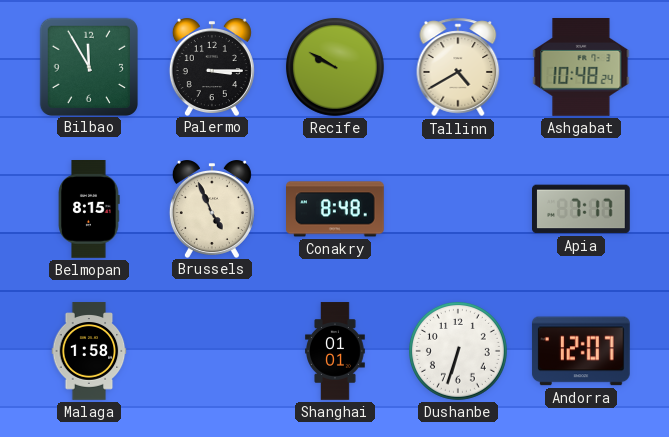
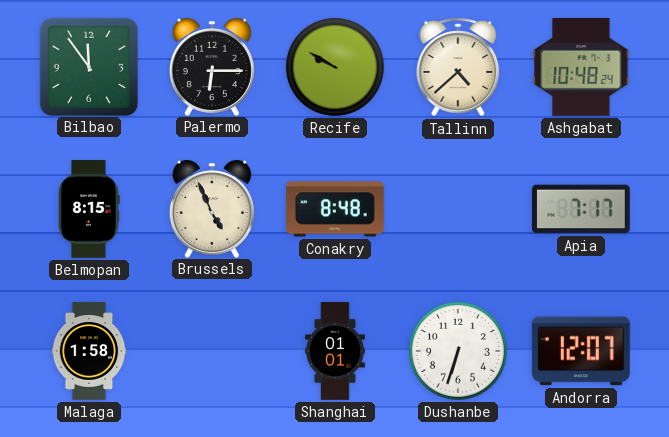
Bilbao: 11:55 -> 11:54
Palermo: 3:15 -> 6:15
Tallinn: 4:40 -> 4:38
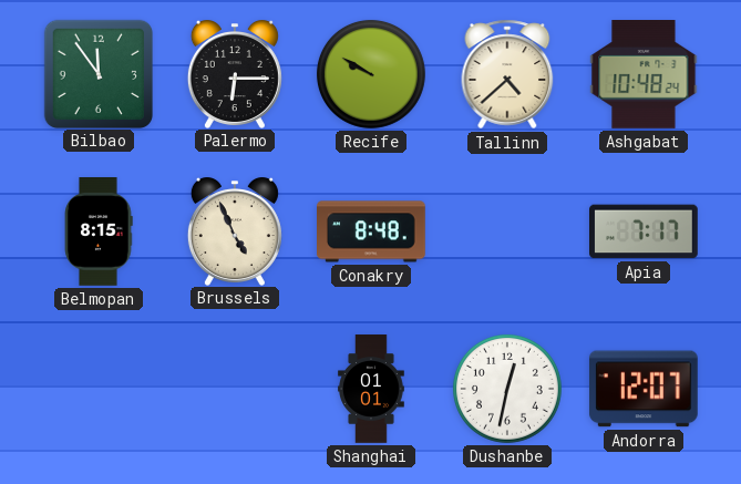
Malaga: 1:58 -> none
Dushanbe: 6:33 -> 12:32
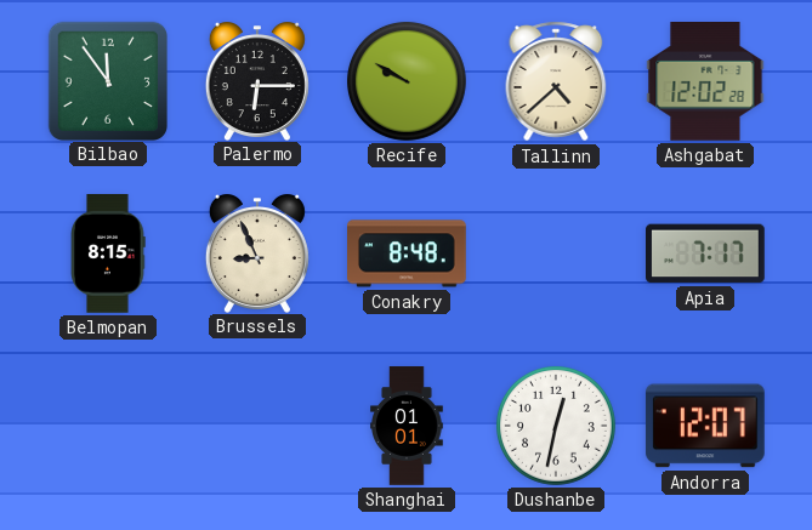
Ashgabat: 10:48 -> 12:02
Brussels: 4:56 -> 8:56
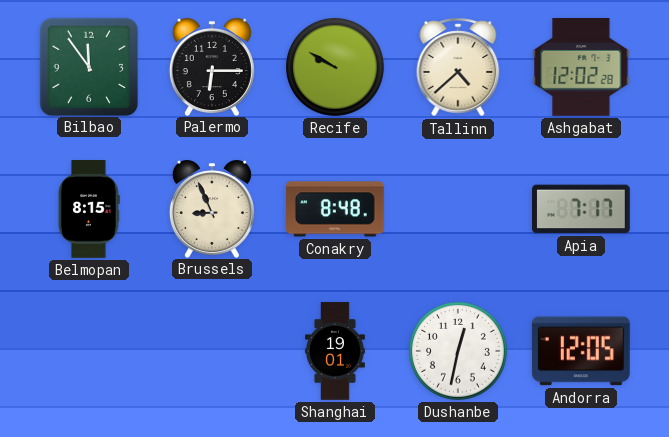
Shanghai: 01:01 -> 19:01
Andorra: 12:07 -> 12:05
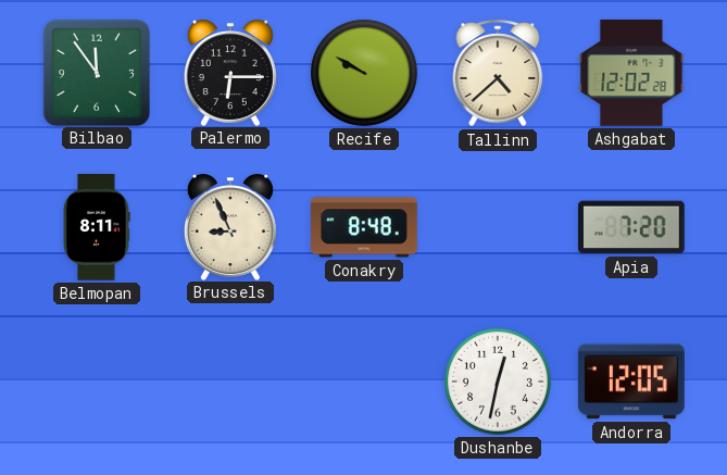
Belmopan: 8:15 -> 8:11
Apia: 7:17 -> 7:20
Shanghai: 19:01 -> none
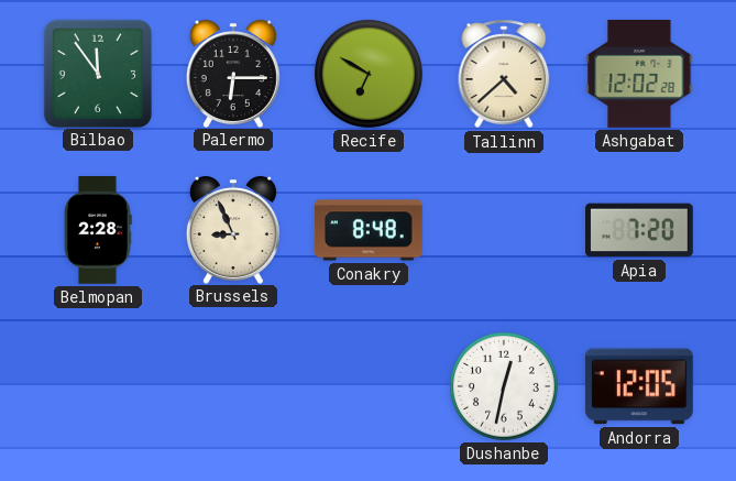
Recife: 9:50 -> 6:50
Belmopan: 8:11 -> 2:28
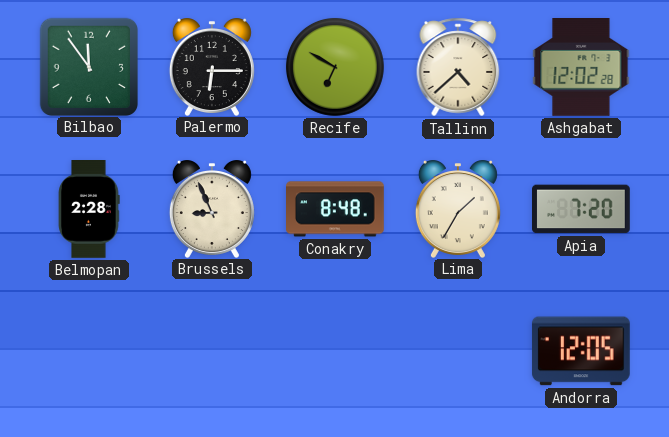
Lima: none -> 1:35
Dushanbe: 12:32 -> none
